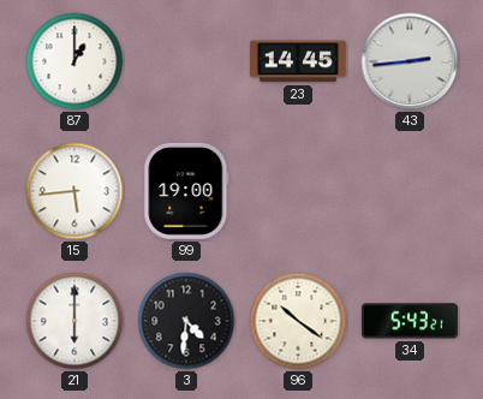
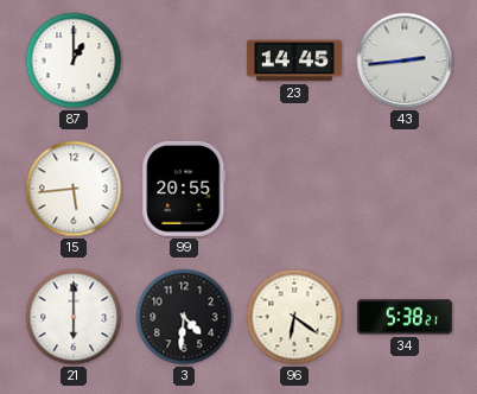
99: 19:00 -> 20:55
96: 10:21 -> 6:21
34: 5:43 -> 5:38
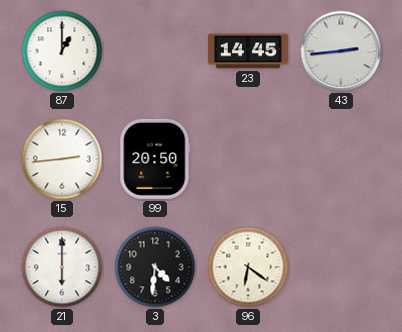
15: 5:44 -> 2:44
99: 20:55 -> 20:50
34: 5:38 -> none
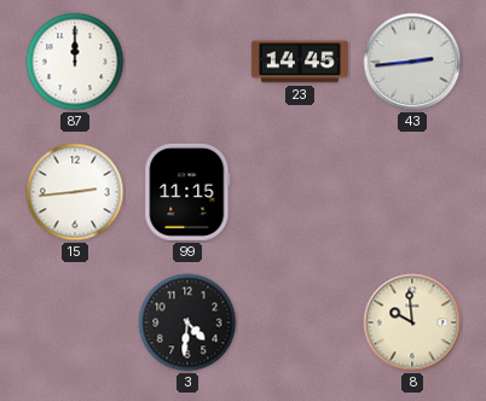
87: 1:00 -> 12:00
99: 20:50 -> 11:15
21: 6:00 -> none
96: 6:21 -> none
8: none -> 9:59
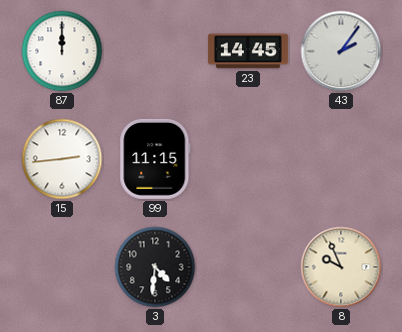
43: 2:44 -> 2:06
8: 9:59 -> 9:56
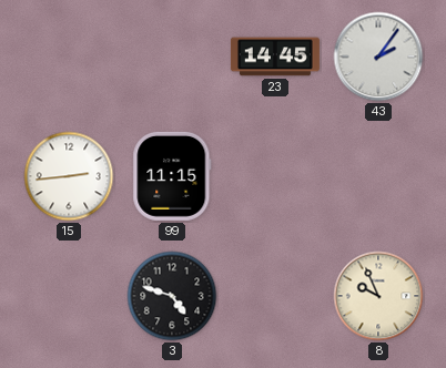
87: 12:00 -> none
3: 4:31 -> 4:48
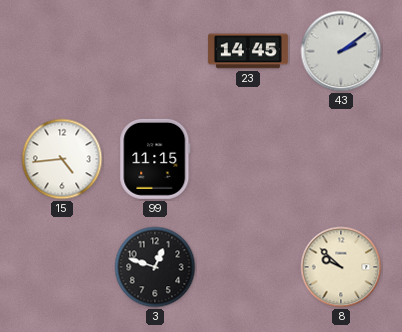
43: 2:06 -> 2:09
15: 2:44 -> 4:44
3: 4:48 -> 12:48
8: 9:56 -> 9:52
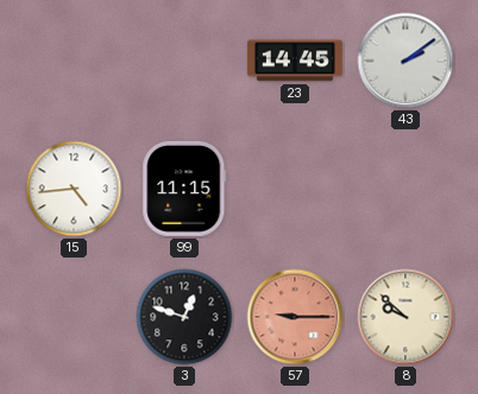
57: none -> 9:15
